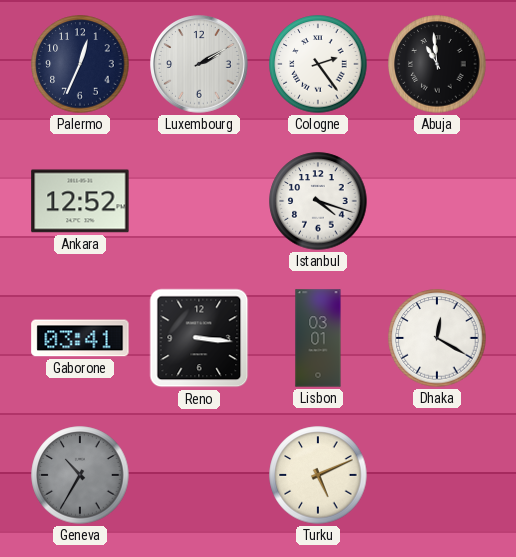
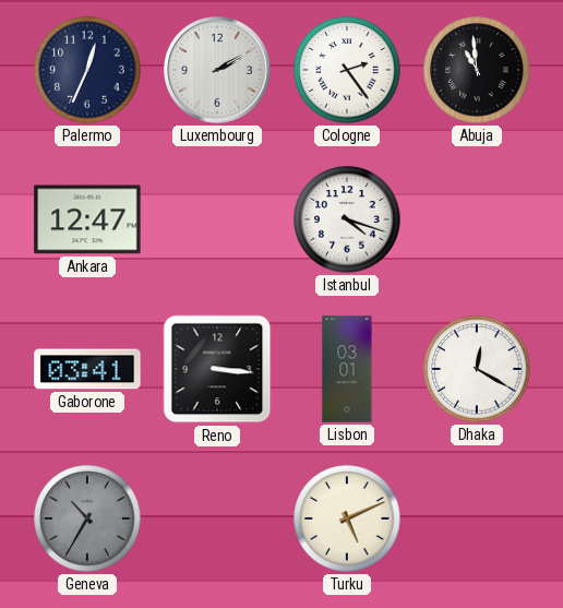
Ankara: 12:52 -> 12:47
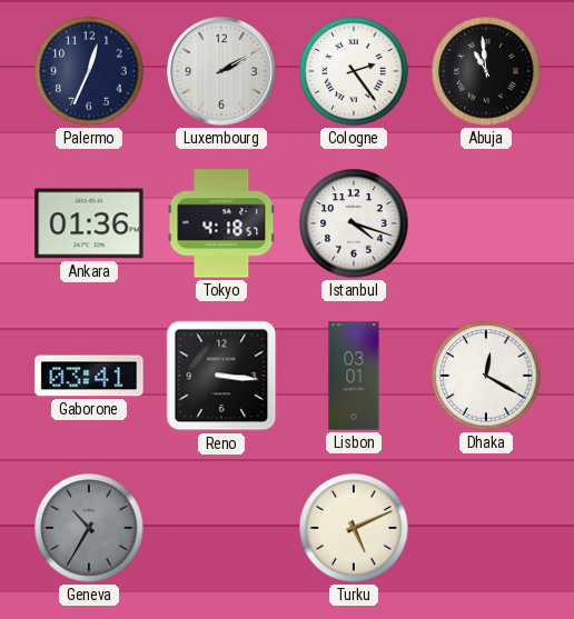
Ankara: 12:47 -> 01:36
Tokyo: none -> 4:18
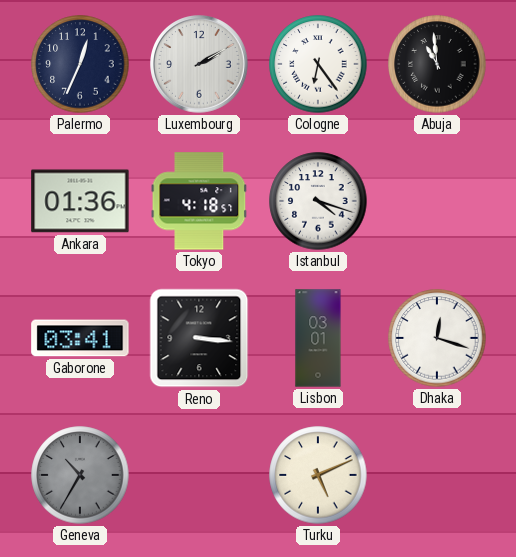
Cologne: 2:24 -> 6:24
Dhaka: 12:20 -> 12:18
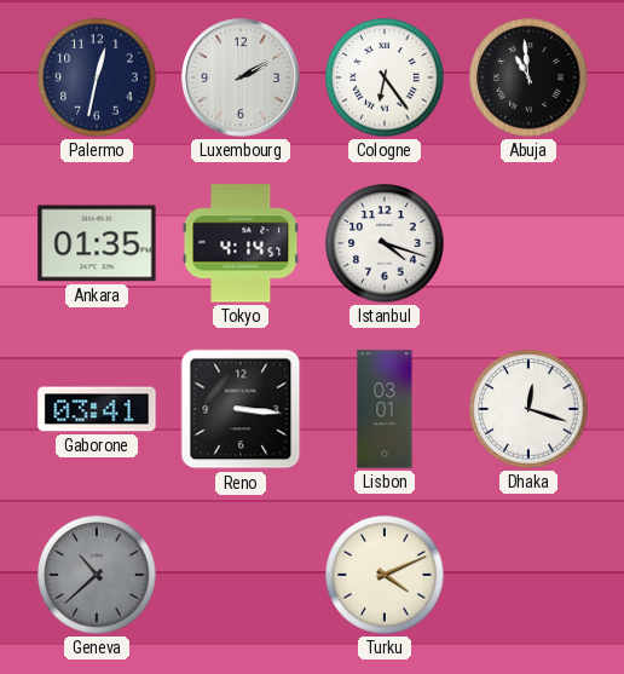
Palermo: 12:34 -> 12:32
Ankara: 01:36 -> 01:35
Tokyo: 4:18 -> 4:14
Geneva: 10:35 -> 10:38
Turku: 5:11 -> 4:11
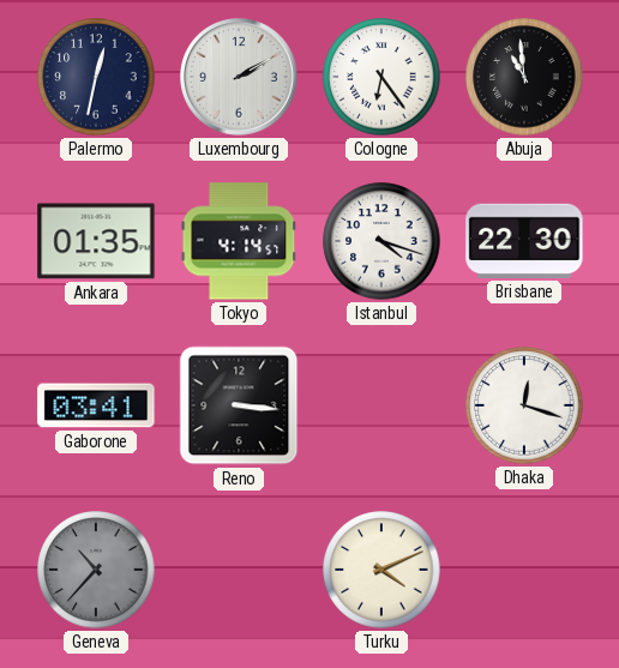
Brisbane: none -> 22:30
Lisbon: 03:01 -> none
Geneva: 10:38 -> 10:37
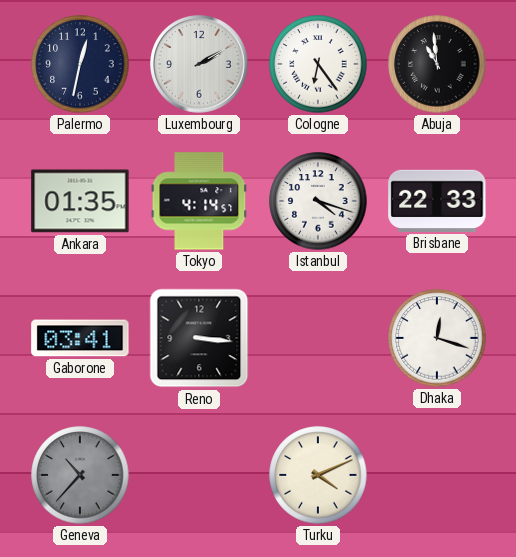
Brisbane: 22:30 -> 22:33
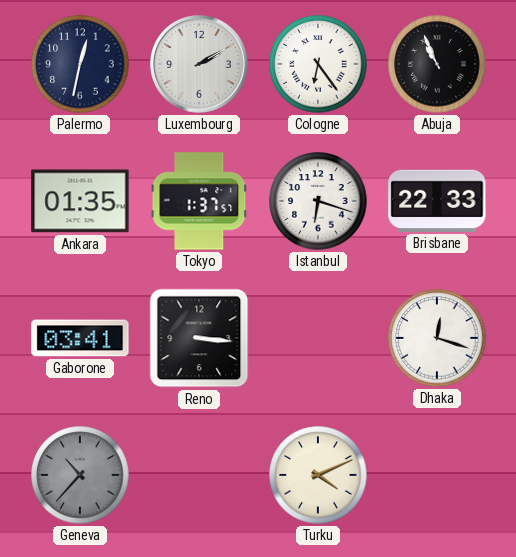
Abuja: 10:59 -> 10:56
Tokyo: 4:14 -> 1:37
Istanbul: 4:18 -> 6:18
